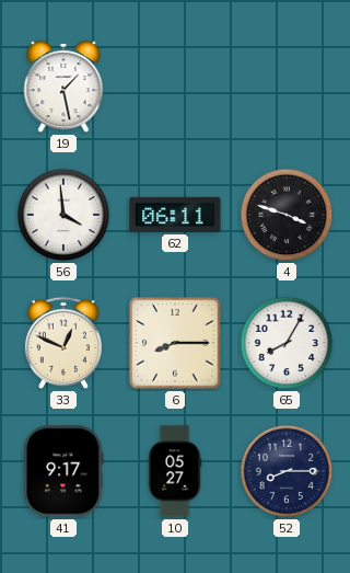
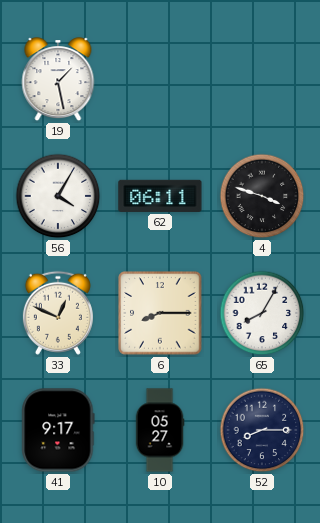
56: 3:59 -> 4:05
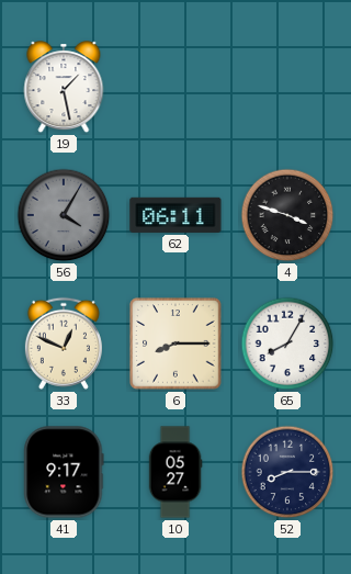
56 dial: white -> grey
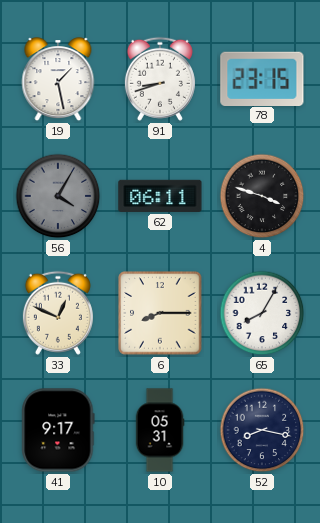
91: none -> 8:42
78: none -> 23:15
10: 05:27 -> 05:31
52: 8:15 -> 8:17
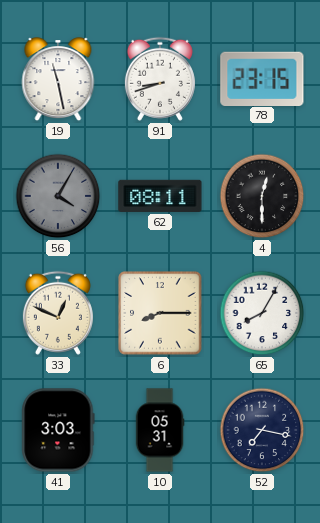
19: 1:28 -> 11:28
62: 06:11 -> 08:11
4: 3:48 -> 12:30
41: 9:17 -> 3:03
52: 8:17 -> 7:17
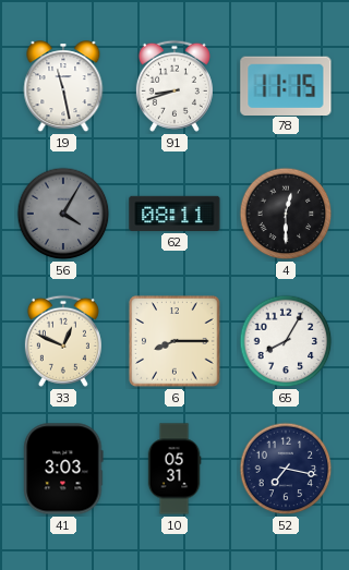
78: 23:15 -> 11:15
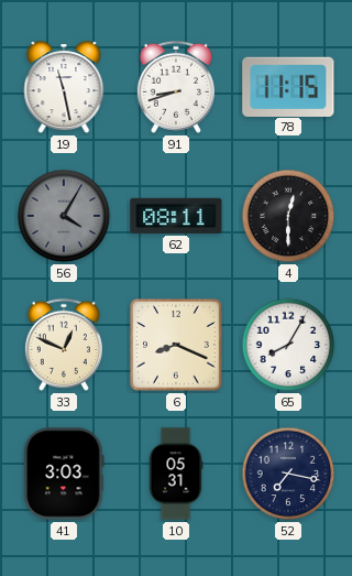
6: 8:15 -> 8:19
